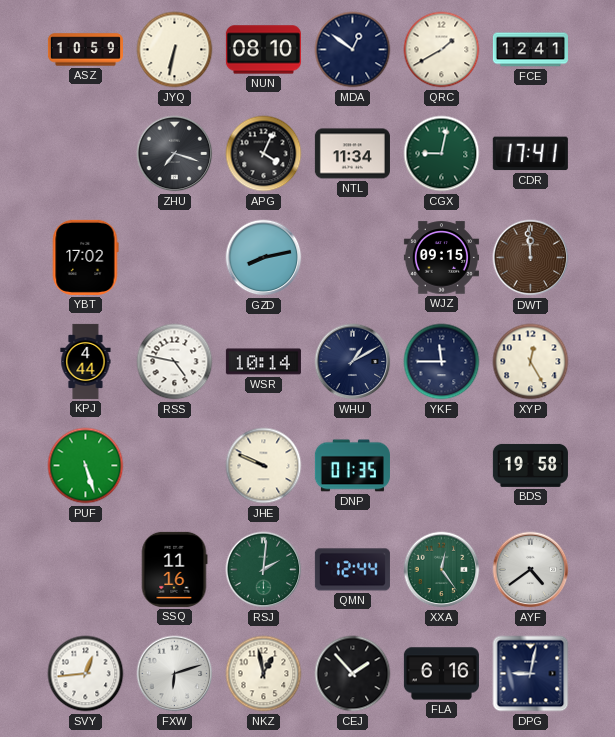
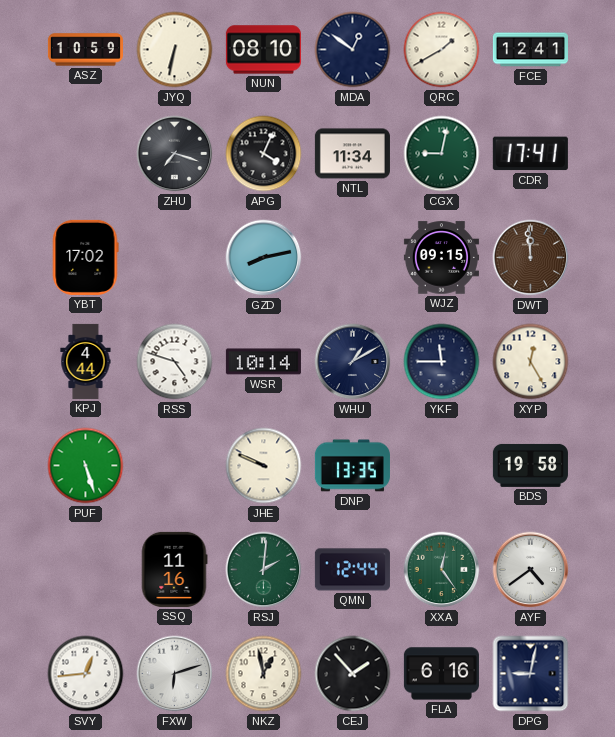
RSS: 4:47 -> 4:48
DNP: 01:35 -> 13:35
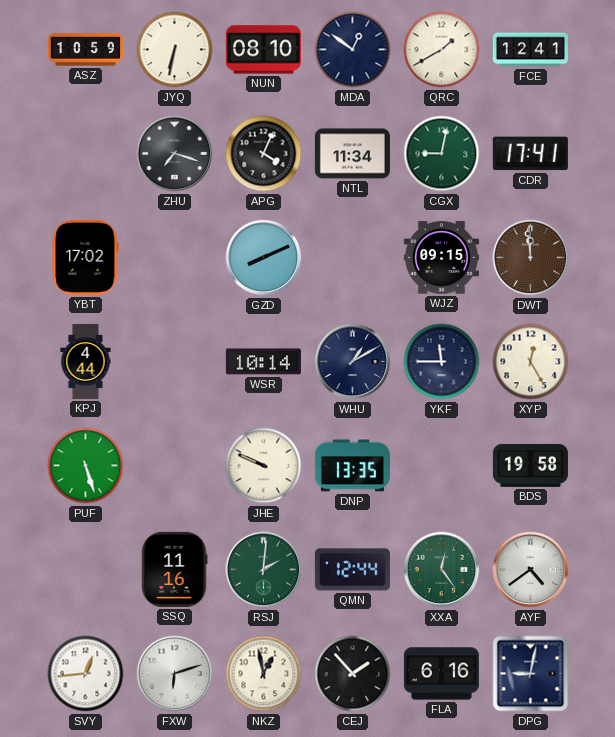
GZD: 8:13 -> 8:11
RSS: 4:48 -> none
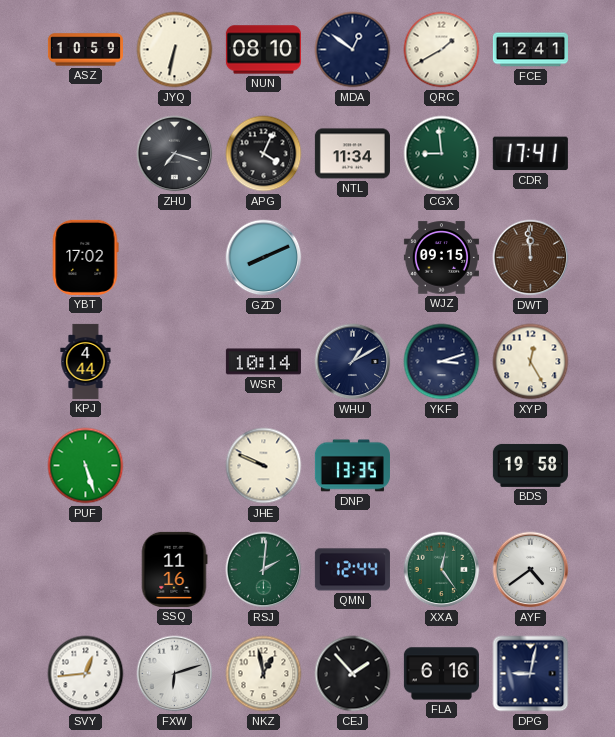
CGX: 9:02 -> 8:59
YKF: 11:45 -> 3:12
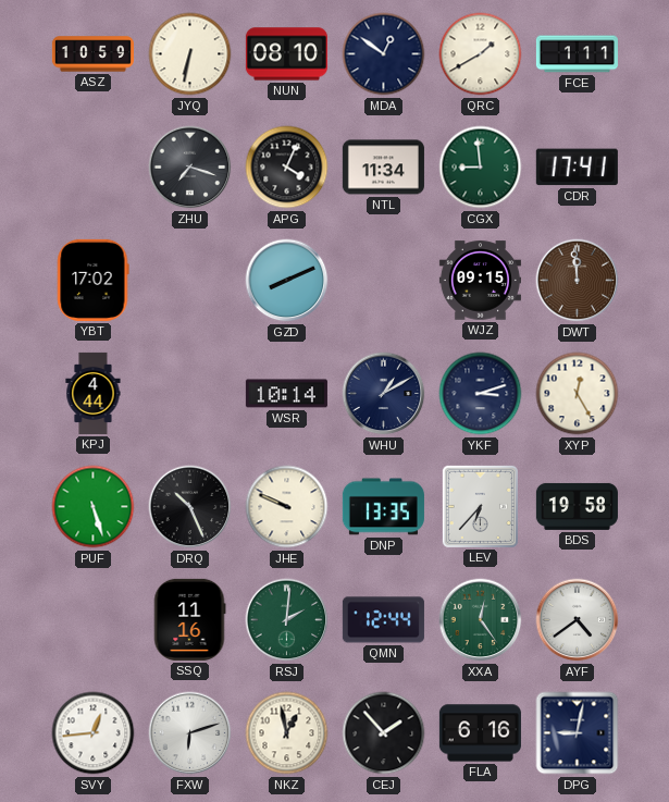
FCE: 12:41 -> 1:11
DRQ: none -> 10:26
LEV: none -> 6:37
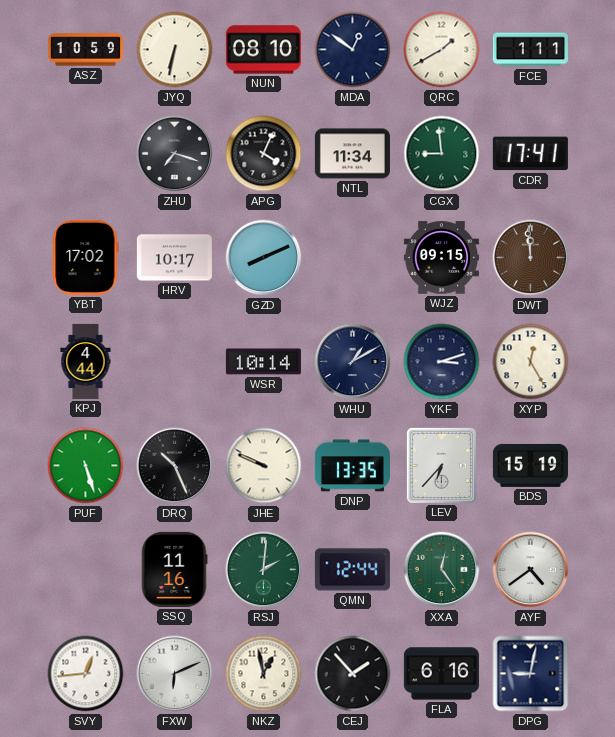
HRV: none -> 10:17
BDS: 19:58 -> 15:19
FXW: 6:12 -> 6:11
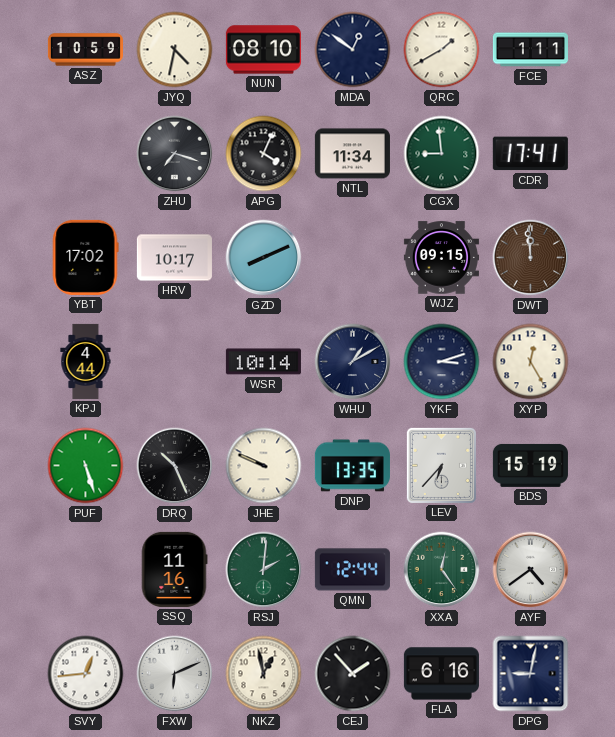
JYQ: 6:32 -> 4:32
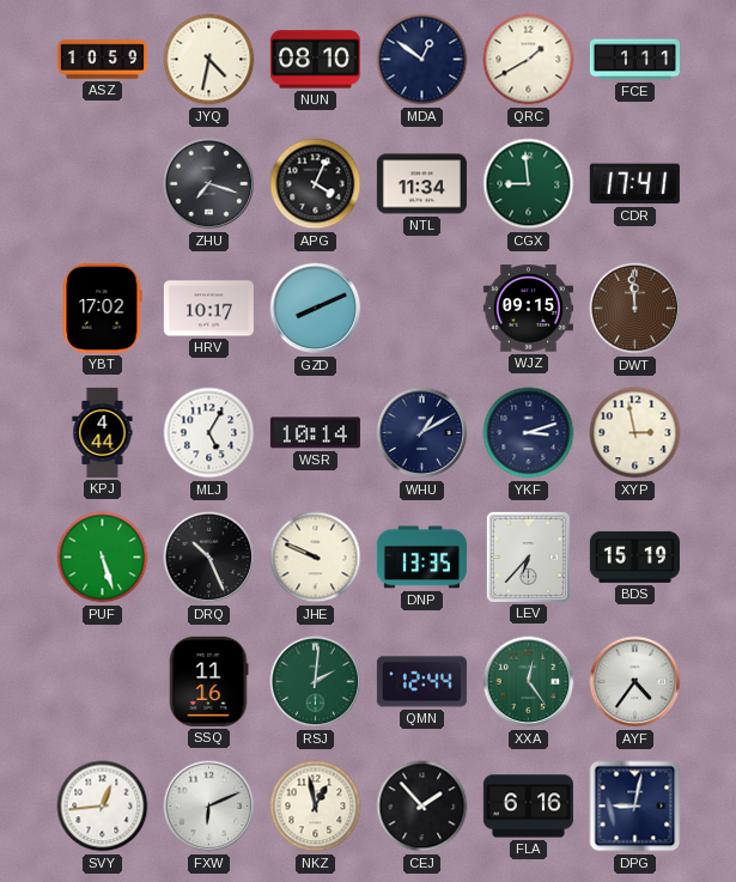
MLJ: none -> 5:05
XYP: 12:25 -> 2:58
AYF: 4:39 -> 4:36
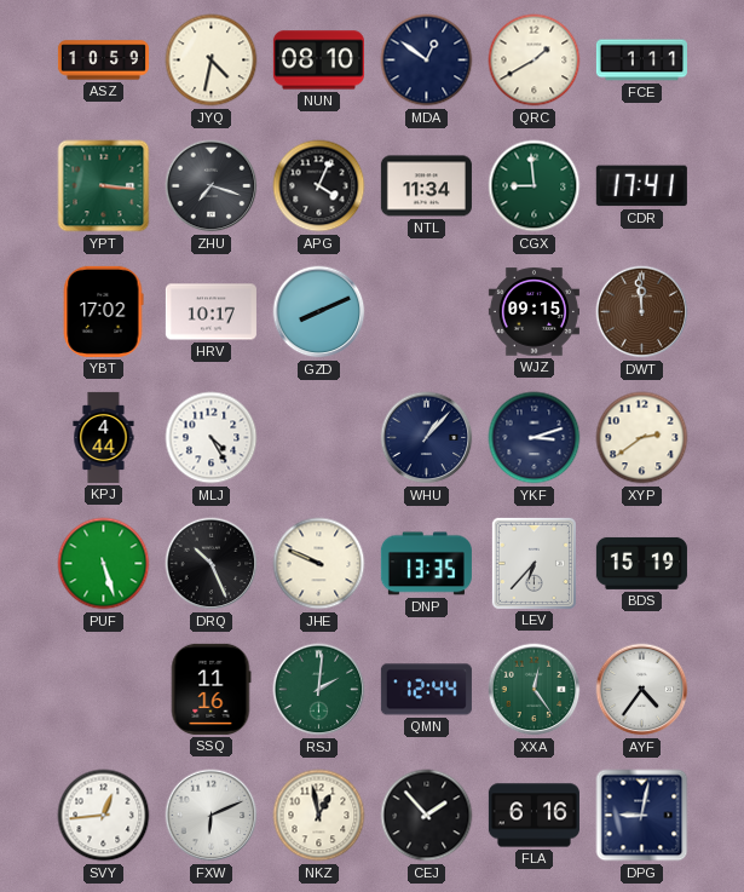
YPT: none -> 3:16
MLJ: 5:05 -> 4:25
WSR: 10:14 -> none
WHU: 1:10 -> 1:07
XYP: 2:58 -> 2:39
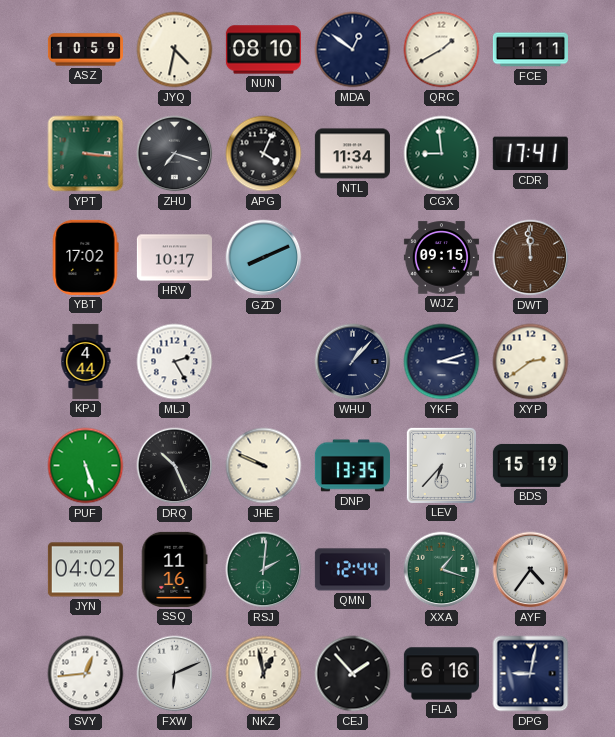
MLJ: 4:25 -> 2:25
JYN: none -> 04:02
XXA: 12:24 -> 1:18
